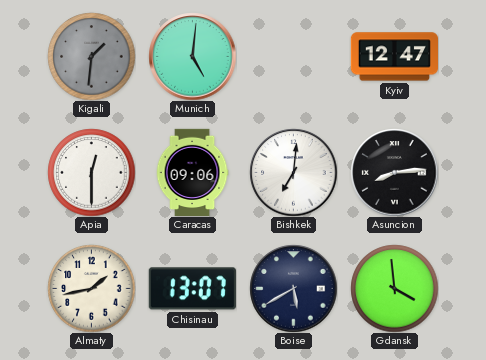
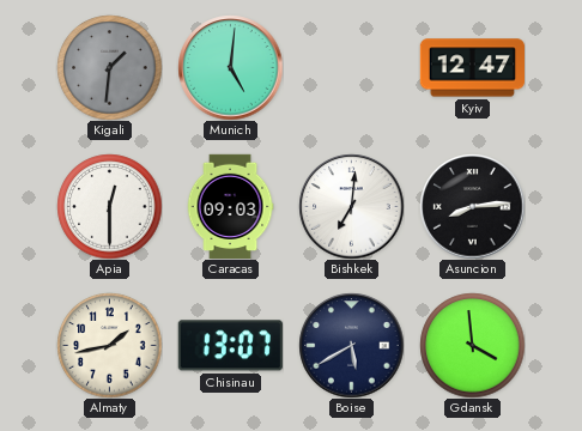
Caracas: 09:06 -> 09:03
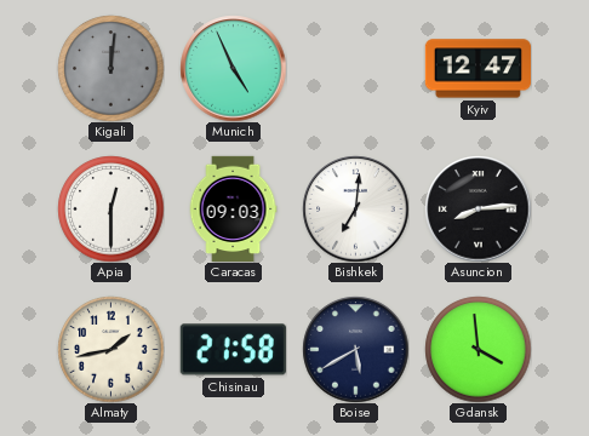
Kigali: 1:31 -> 12:01
Munich: 5:01 -> 4:56
Chisinau: 13:07 -> 21:58
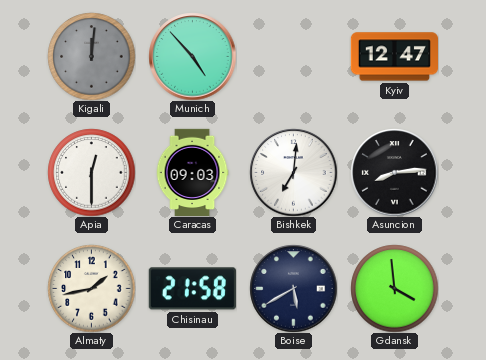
Munich: 4:56 -> 4:53
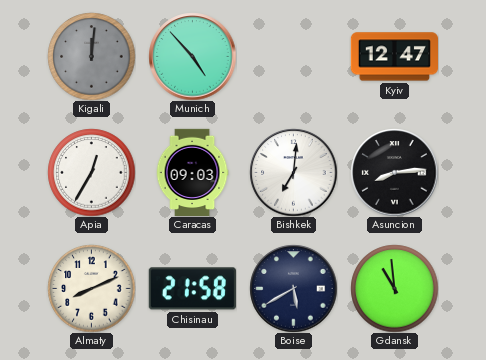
Apia: 12:30 -> 12:35
Almaty: 1:43 -> 8:11
Gdansk: 3:59 -> 10:59
